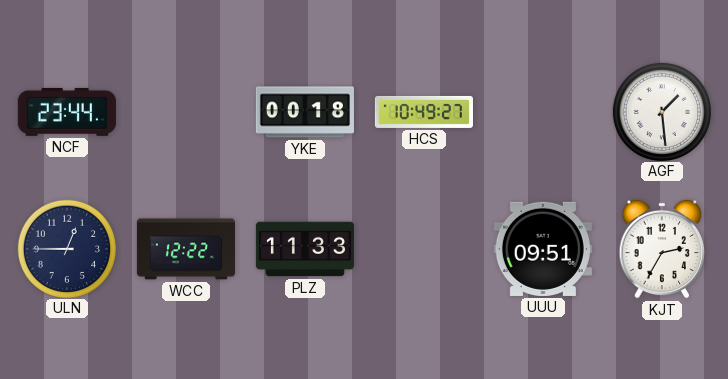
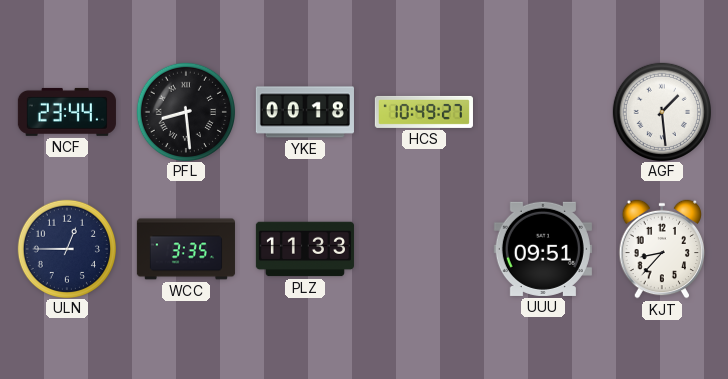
PFL: none -> 8:29
WCC: 12:22 -> 3:35
KJT: 2:35 -> 8:37
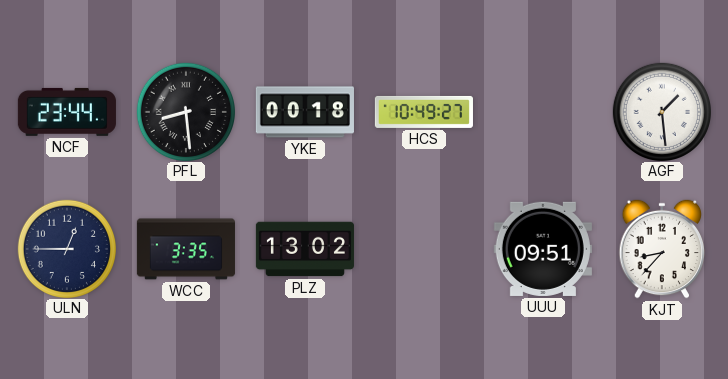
PLZ: 11:33 -> 13:02
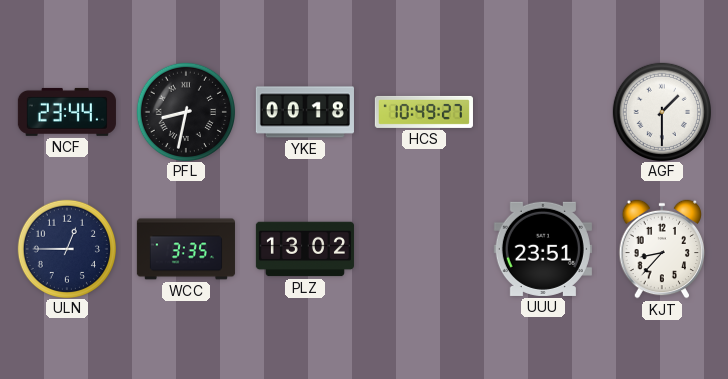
PFL: 8:29 -> 8:32
AGF: 1:29 -> 1:30
UUU: 09:51 -> 23:51
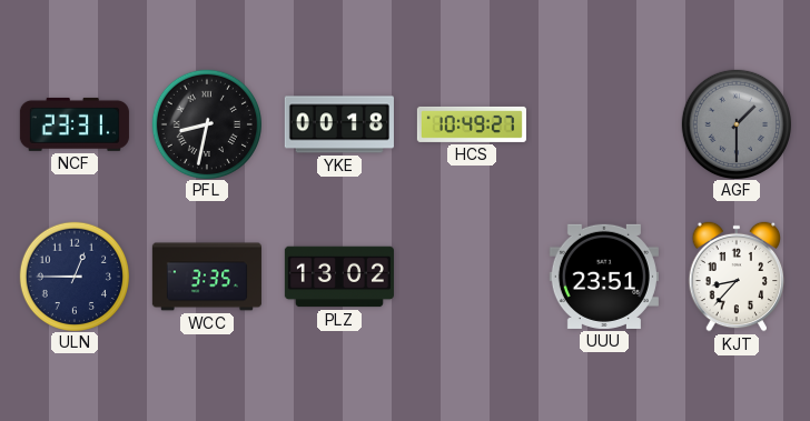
NCF: 23:44 -> 23:31
AGF dial: white -> grey
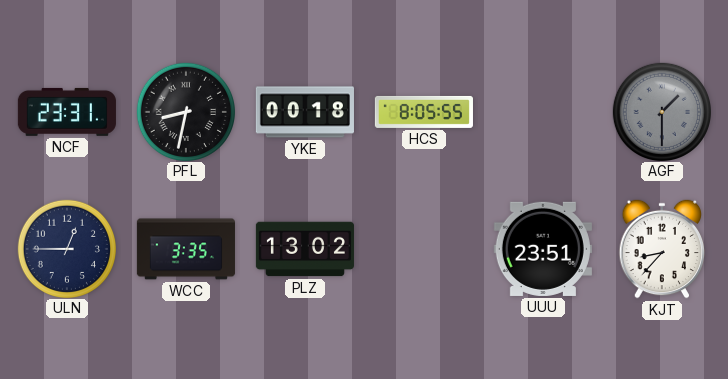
HCS: 10:49 -> 8:05
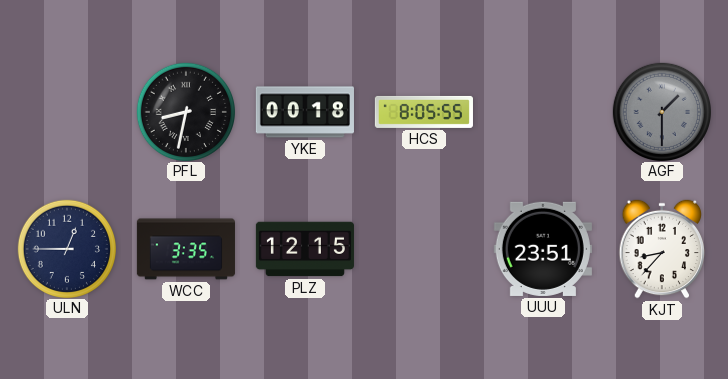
NCF: 23:31 -> none
PLZ: 13:02 -> 12:15
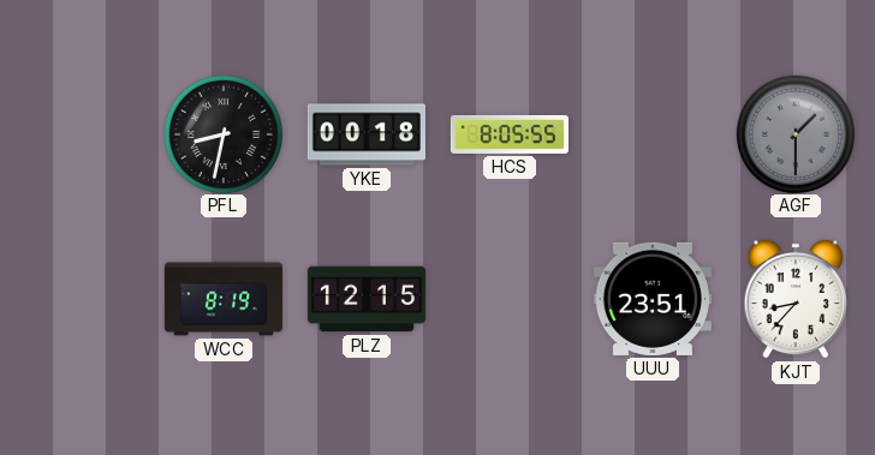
ULN: 12:45 -> none
WCC: 3:35 -> 8:19
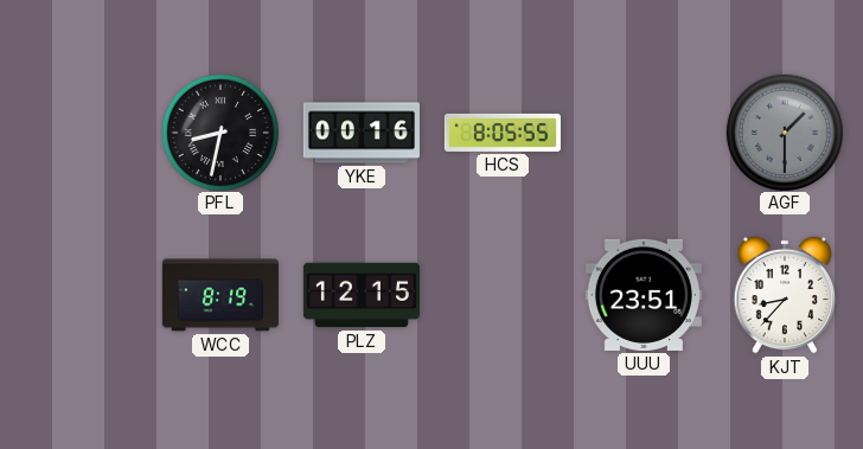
YKE: 00:18 -> 00:16
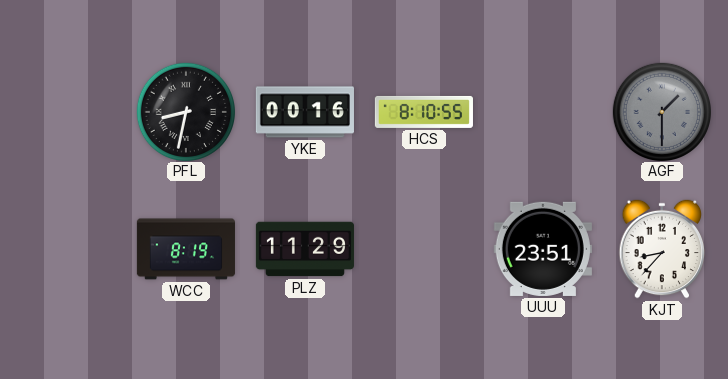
HCS: 8:05 -> 8:10
PLZ: 12:15 -> 11:29
